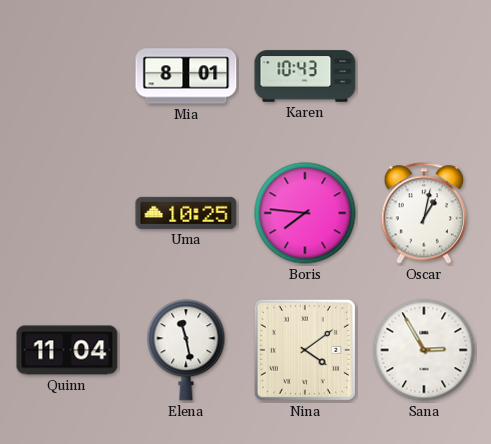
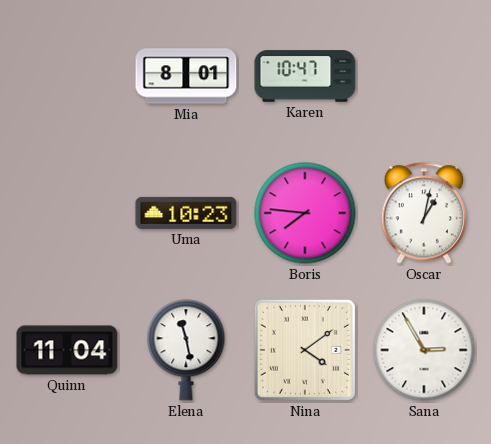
Karen: 10:43 -> 10:47
Uma: 10:25 -> 10:23
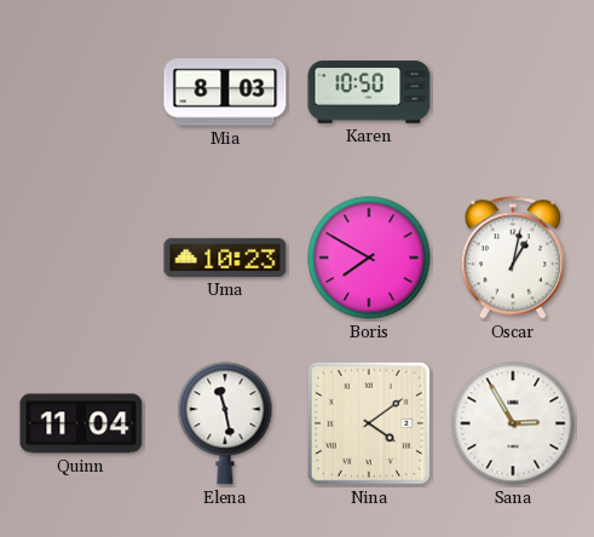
Mia: 8:01 -> 8:03
Karen: 10:47 -> 10:50
Boris: 7:46 -> 7:50
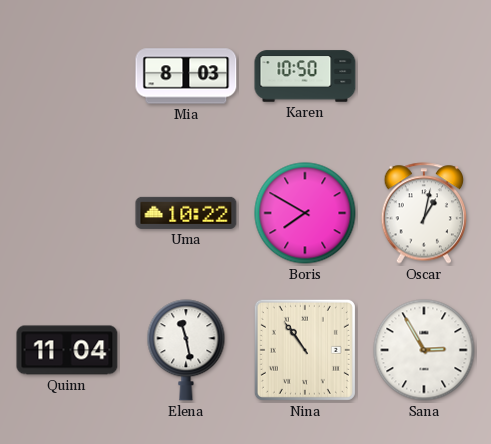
Uma: 10:23 -> 10:22
Nina: 4:09 -> 10:54
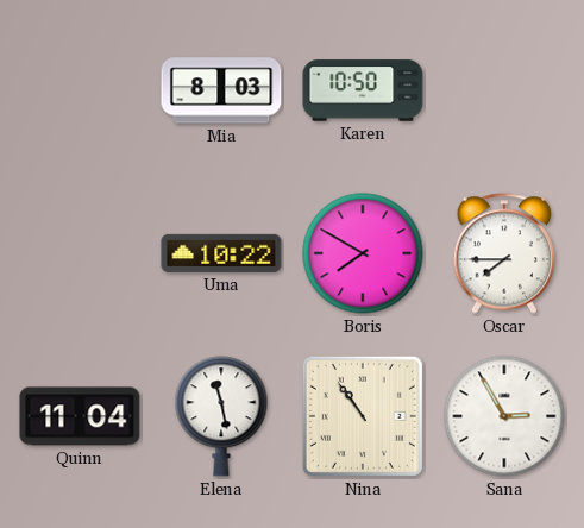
Oscar: 1:02 -> 7:45
